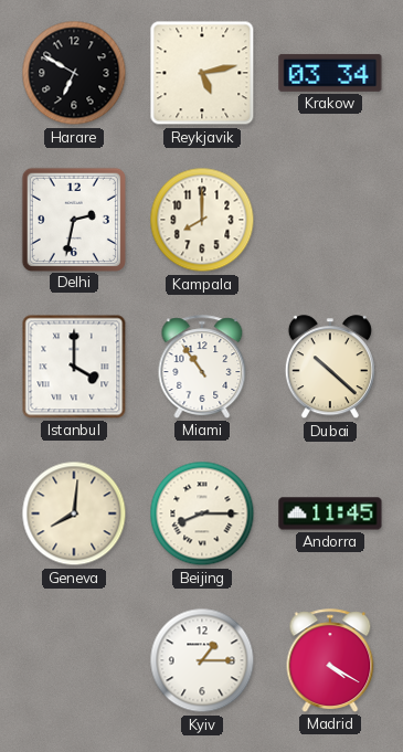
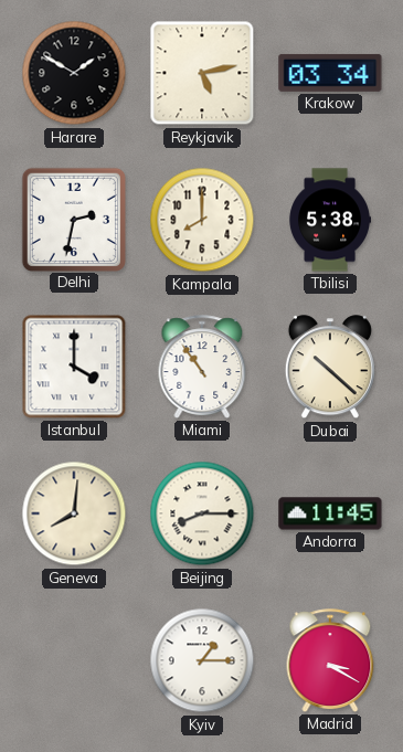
Harare: 6:50 -> 1:50
Tbilisi: none -> 5:38
Madrid: 4:20 -> 3:20
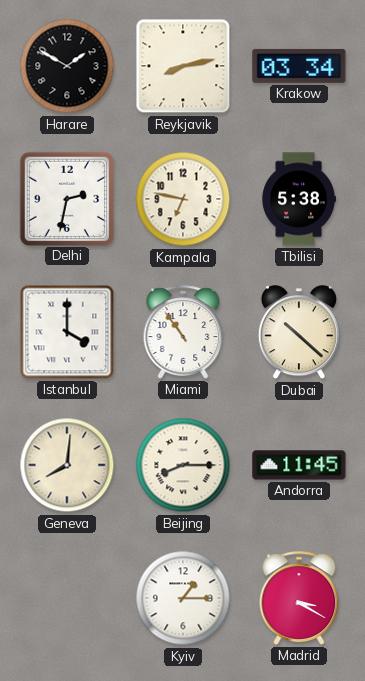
Reykjavik: 5:13 -> 8:13
Kampala: 8:00 -> 6:47
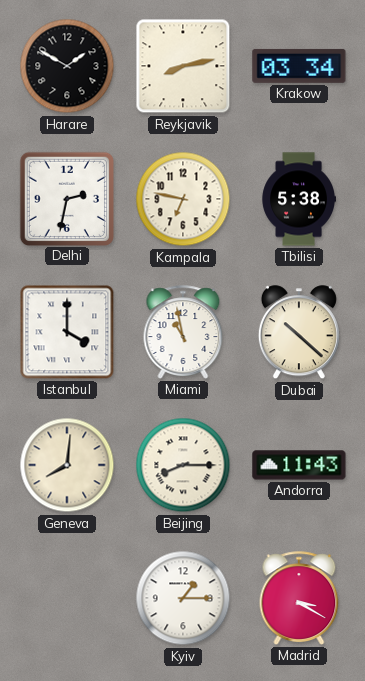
Miami: 10:54 -> 10:58
Andorra: 11:45 -> 11:43
